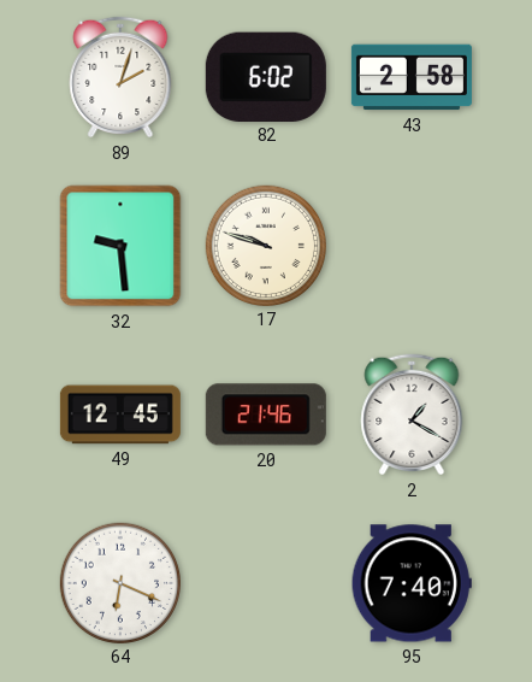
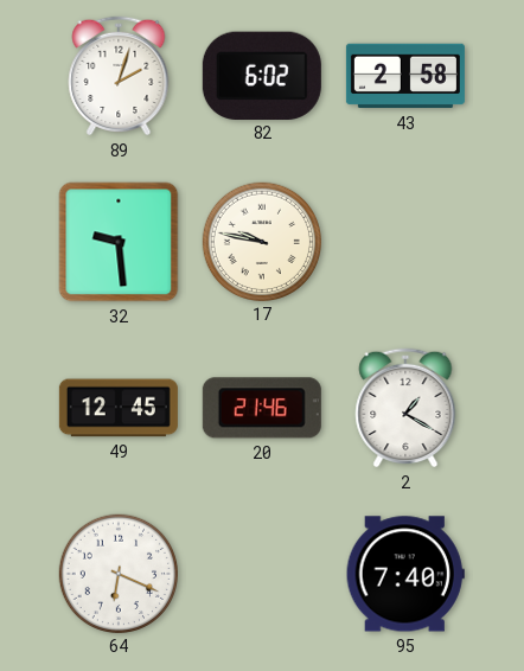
17: 9:48 -> 9:47
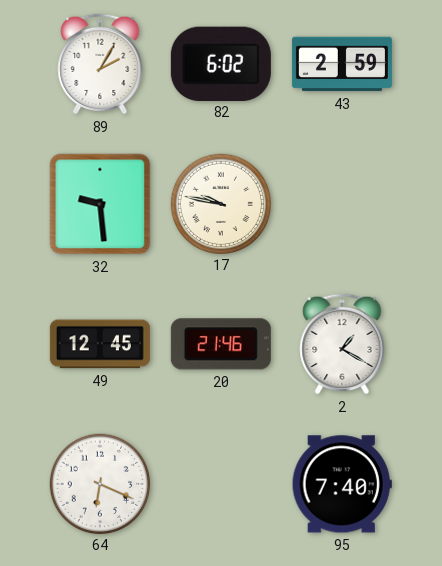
89: 2:03 -> 2:05
43: 2:58 -> 2:59
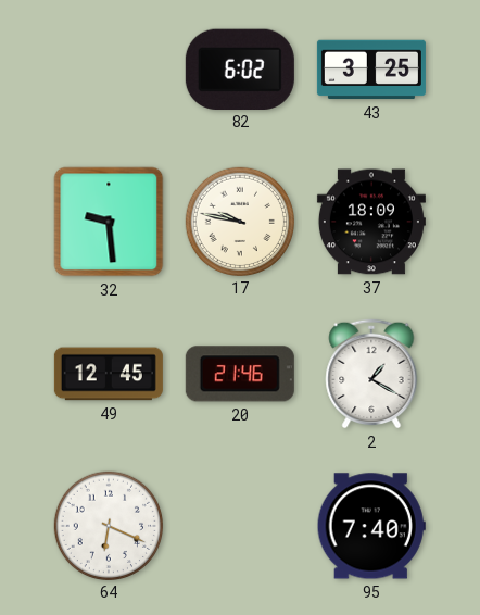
89: 2:05 -> none
43: 2:59 -> 3:25
37: none -> 18:09
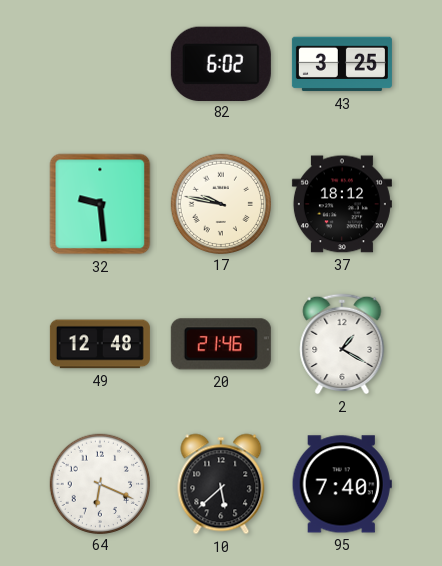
37: 18:09 -> 18:12
49: 12:45 -> 12:48
10: none -> 5:38
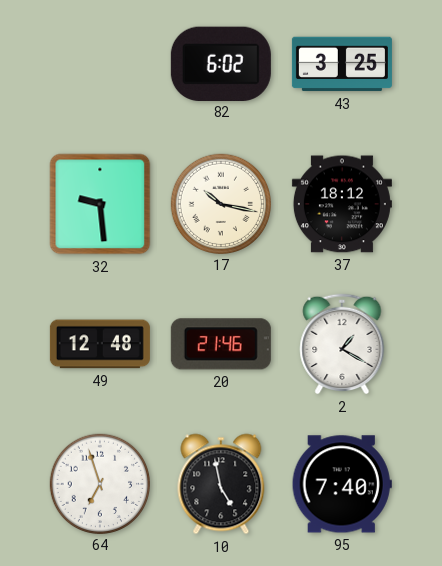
17: 9:47 -> 10:17
64: 6:19 -> 6:57
10: 5:38 -> 4:58
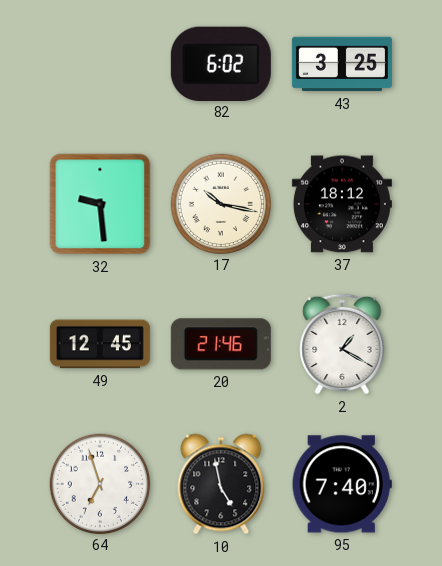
49: 12:48 -> 12:45
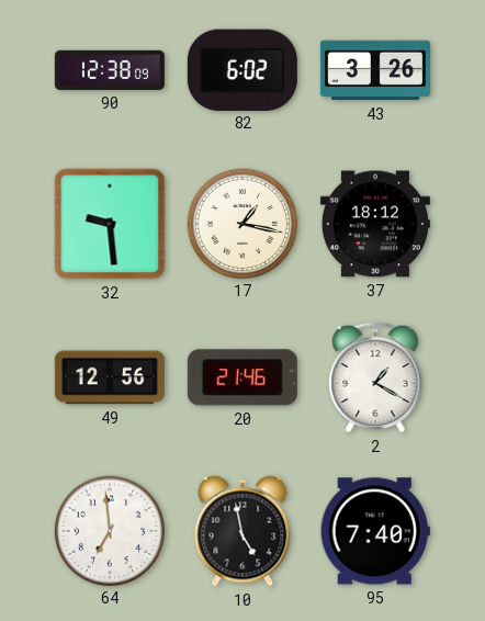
90: none -> 12:38
43: 3:25 -> 3:26
17: 10:17 -> 1:17
49: 12:45 -> 12:56
64: 6:57 -> 6:59
